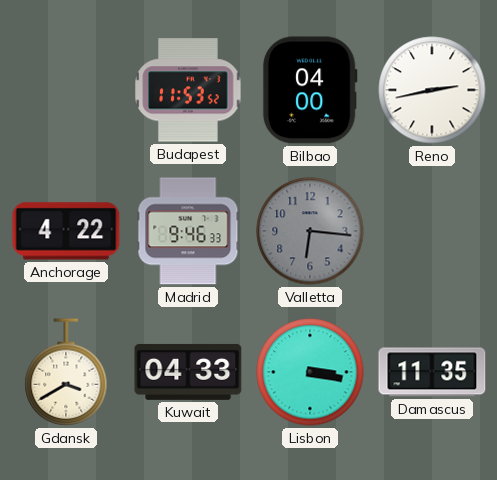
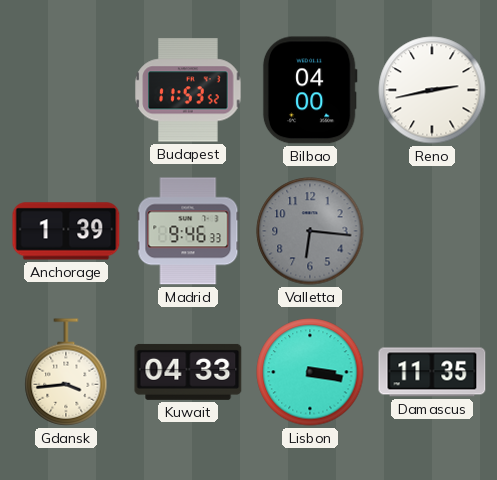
Anchorage: 4:22 -> 1:39
Gdansk: 3:40 -> 3:44
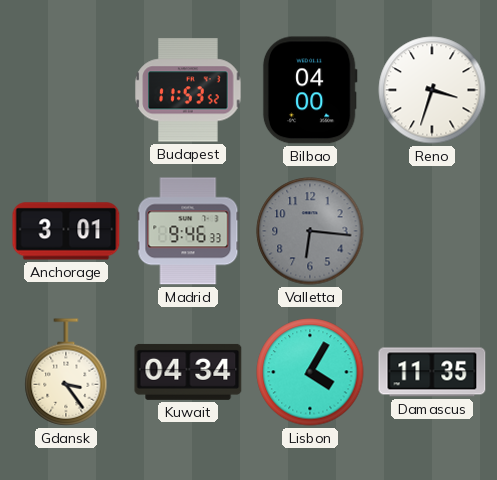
Reno: 2:43 -> 3:33
Anchorage: 1:39 -> 3:01
Gdansk: 3:44 -> 3:24
Kuwait: 04:33 -> 04:34
Lisbon: 3:17 -> 4:05
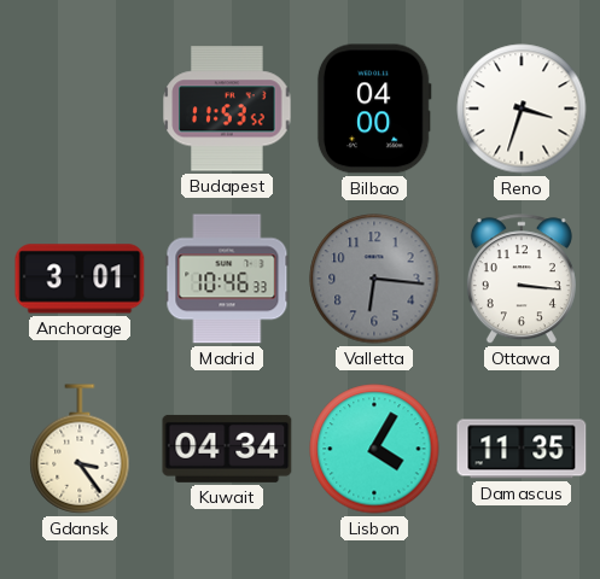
Madrid: 9:46 -> 10:46
Ottawa: none -> 3:16
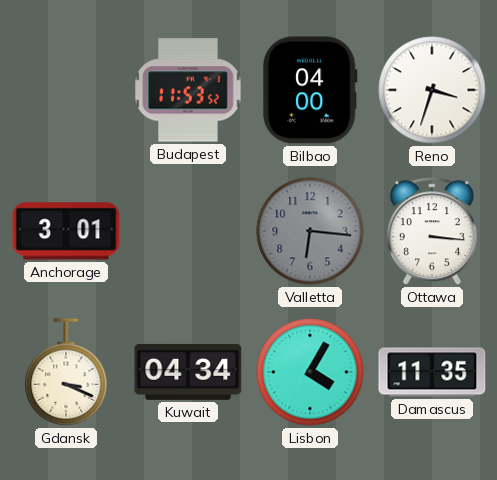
Madrid: 10:46 -> none
Gdansk: 3:24 -> 3:19
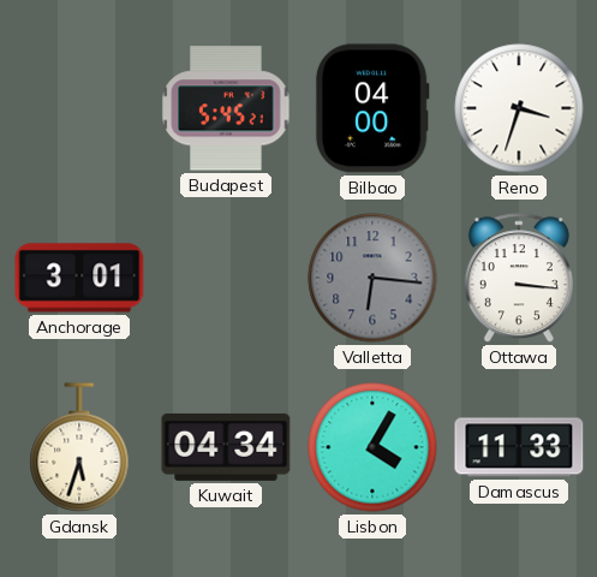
Budapest: 11:53 -> 5:45
Gdansk: 3:19 -> 5:33
Damascus: 11:35 -> 11:33
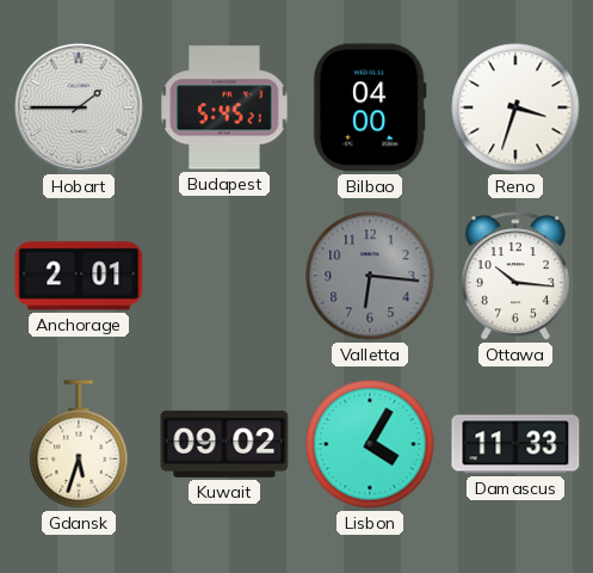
Hobart: none -> 1:45
Anchorage: 3:01 -> 2:01
Ottawa: 3:16 -> 10:16
Kuwait: 04:34 -> 09:02
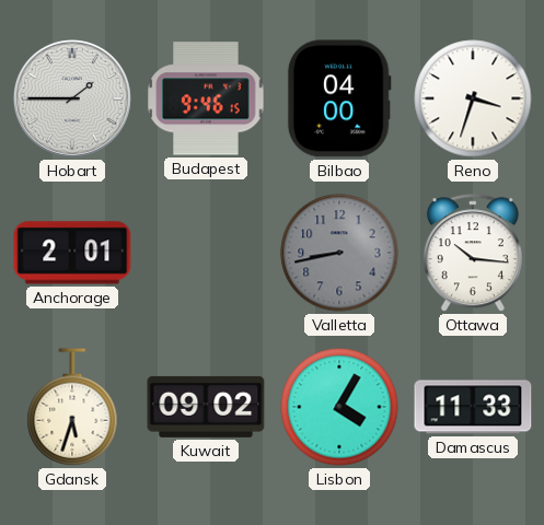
Budapest: 5:45 -> 9:46
Valletta: 6:16 -> 8:43
